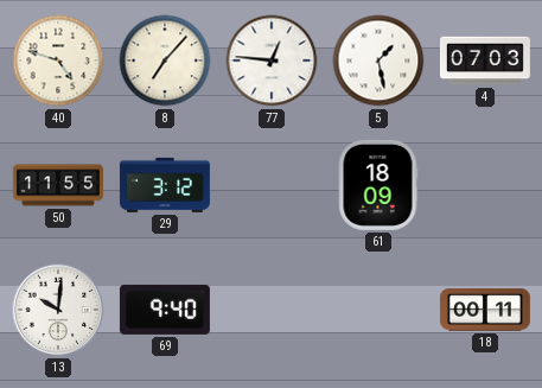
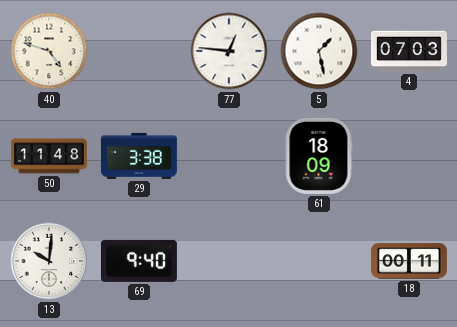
8: 7:07 -> none
50: 11:55 -> 11:48
29: 3:12 -> 3:38
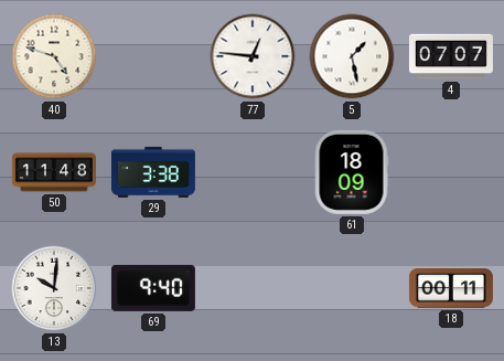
4: 07:03 -> 07:07
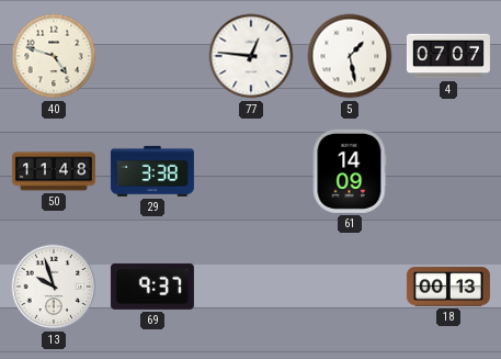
61: 18:09 -> 14:09
13: 10:01 -> 9:57
69: 9:40 -> 9:37
18: 00:11 -> 00:13
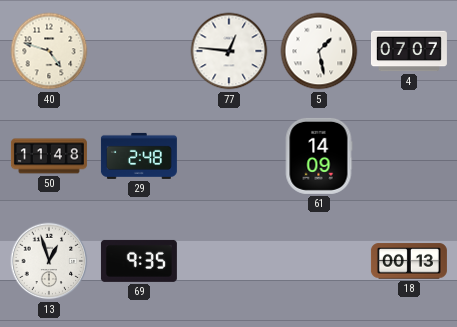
29: 3:38 -> 2:48
13: 9:57 -> 12:57
69: 9:37 -> 9:35
